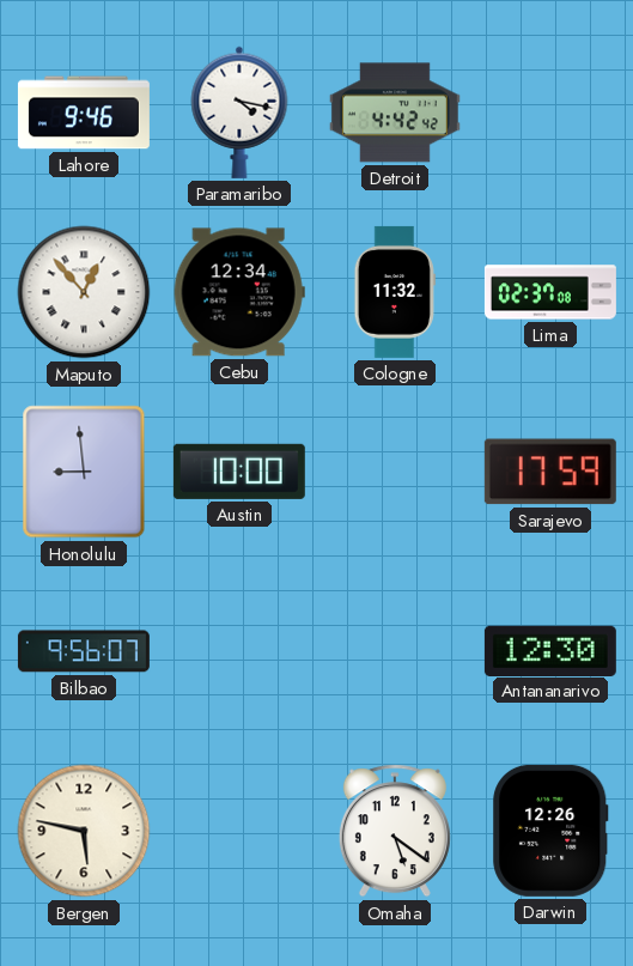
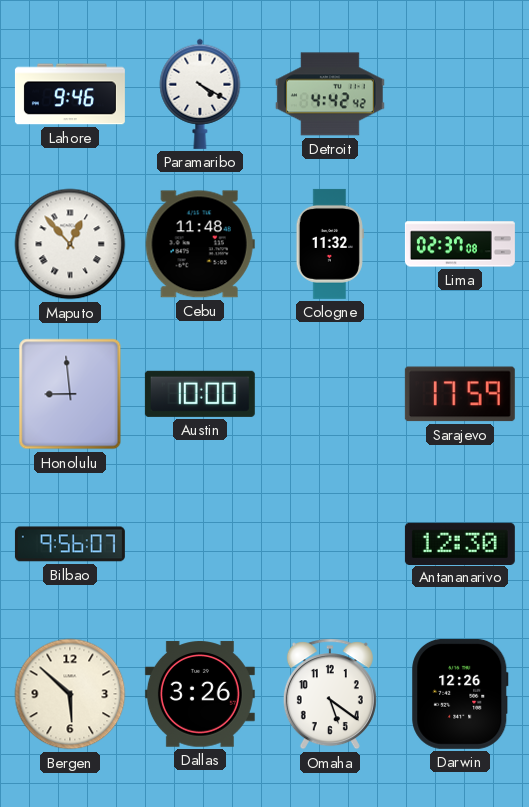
Paramaribo: 4:17 -> 4:20
Cebu: 12:34 -> 11:48
Bergen: 5:47 -> 5:52
Dallas: none -> 3:26
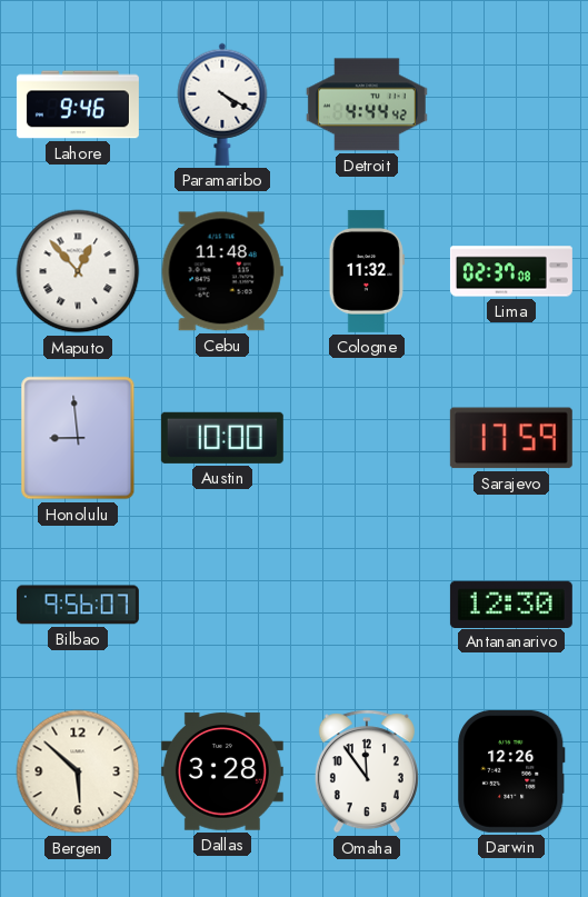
Detroit: 4:42 -> 4:44
Dallas: 3:26 -> 3:28
Omaha: 5:21 -> 11:54
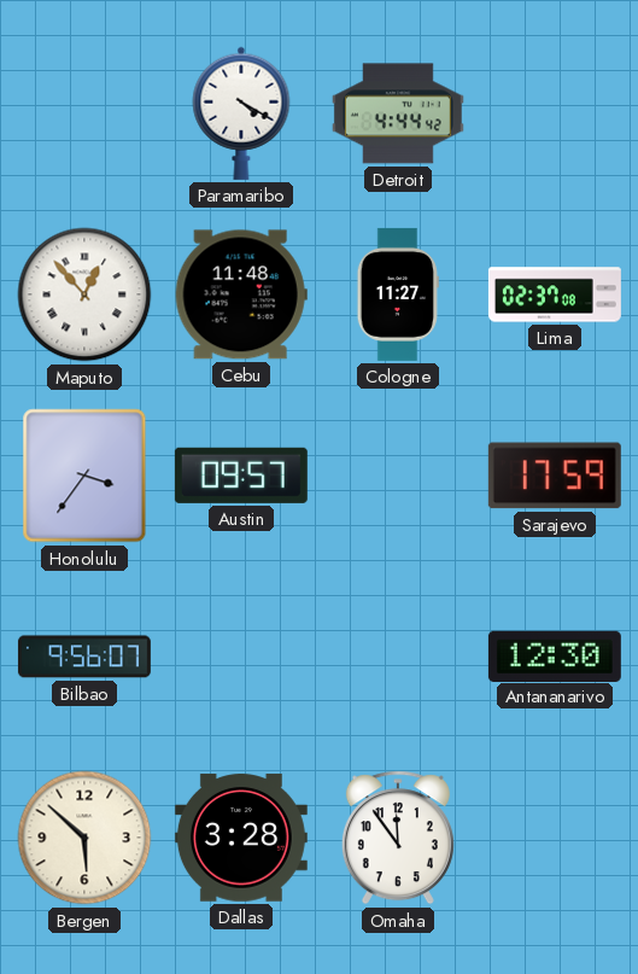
Lahore: 9:46 -> none
Cologne: 11:32 -> 11:27
Honolulu: 8:59 -> 3:36
Austin: 10:00 -> 09:57
Darwin: 12:26 -> none
